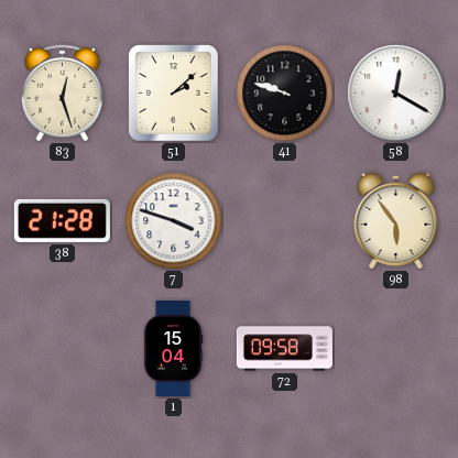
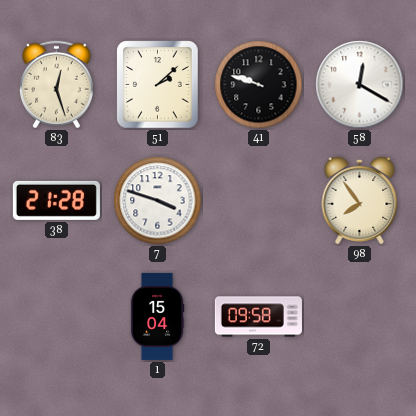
98: 5:54 -> 7:54
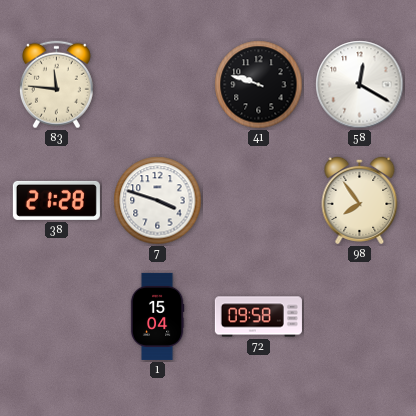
83: 12:27 -> 11:46
51: 2:08 -> none
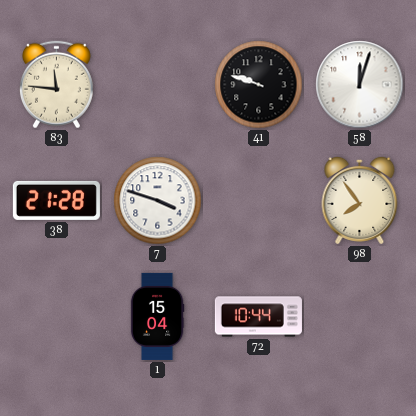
58: 12:20 -> 12:03
72: 09:58 -> 10:44
